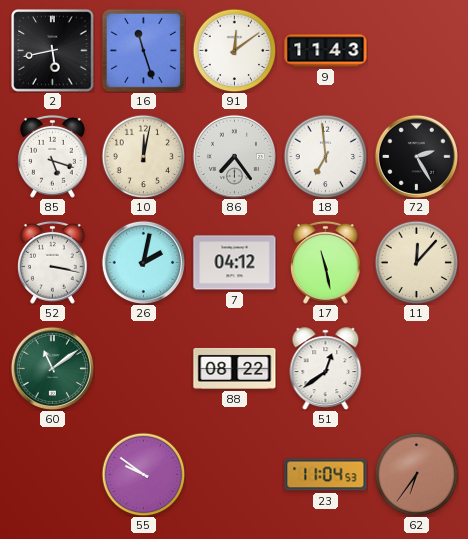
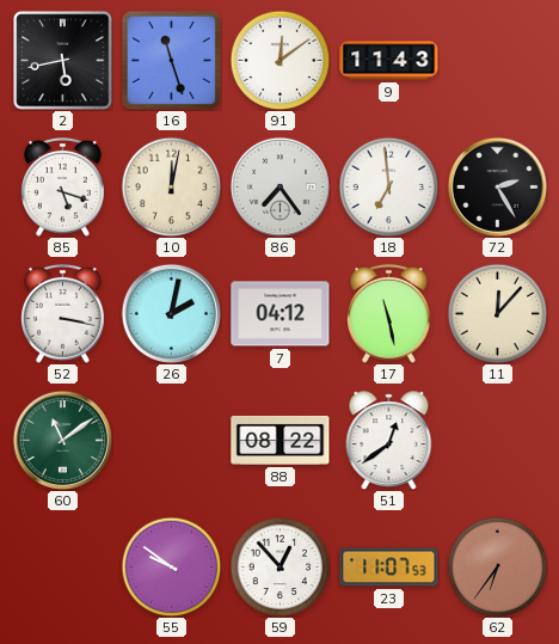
59: none -> 12:53
23: 11:04 -> 11:07
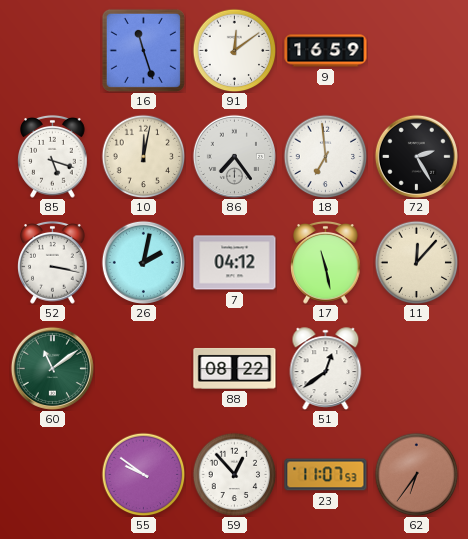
2: 5:43 -> none
9: 11:43 -> 16:59
